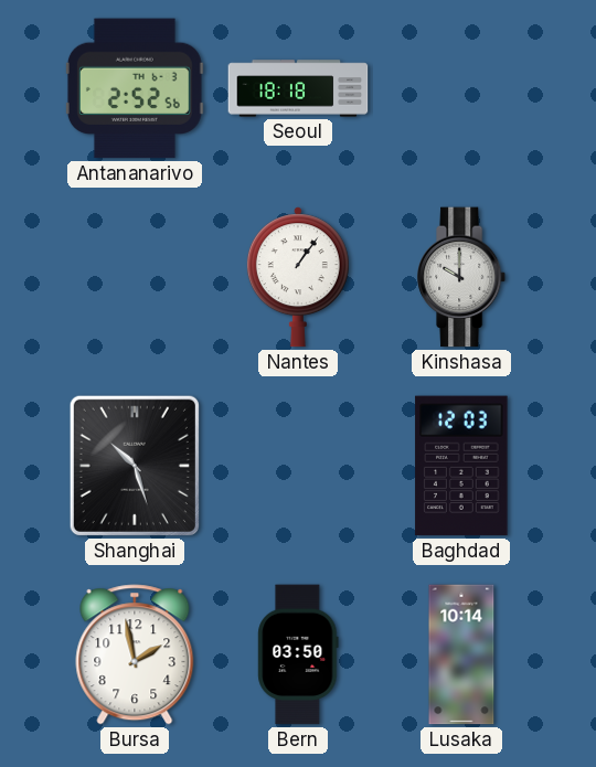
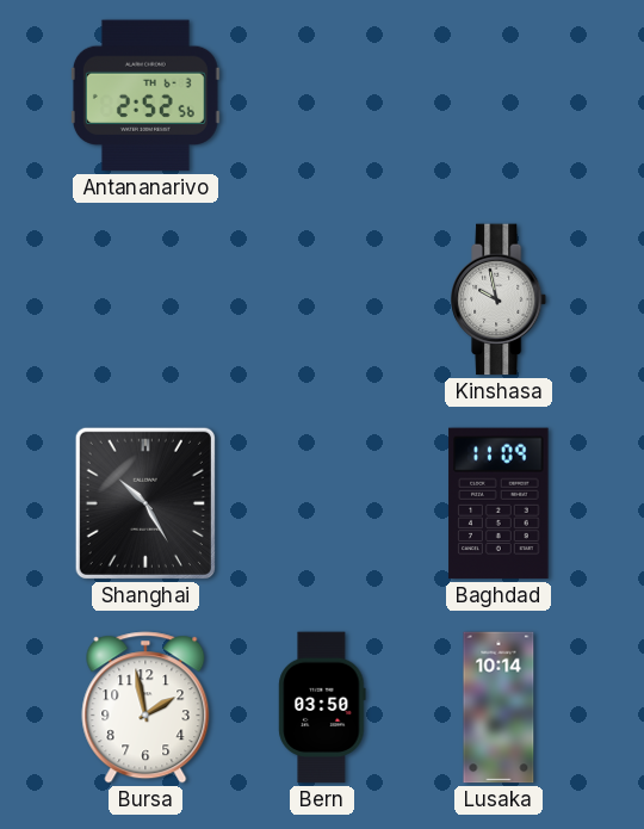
Seoul: 18:18 -> none
Nantes: 1:06 -> none
Kinshasa: 10:00 -> 9:58
Shanghai: 10:27 -> 10:25
Baghdad: 12:03 -> 11:09
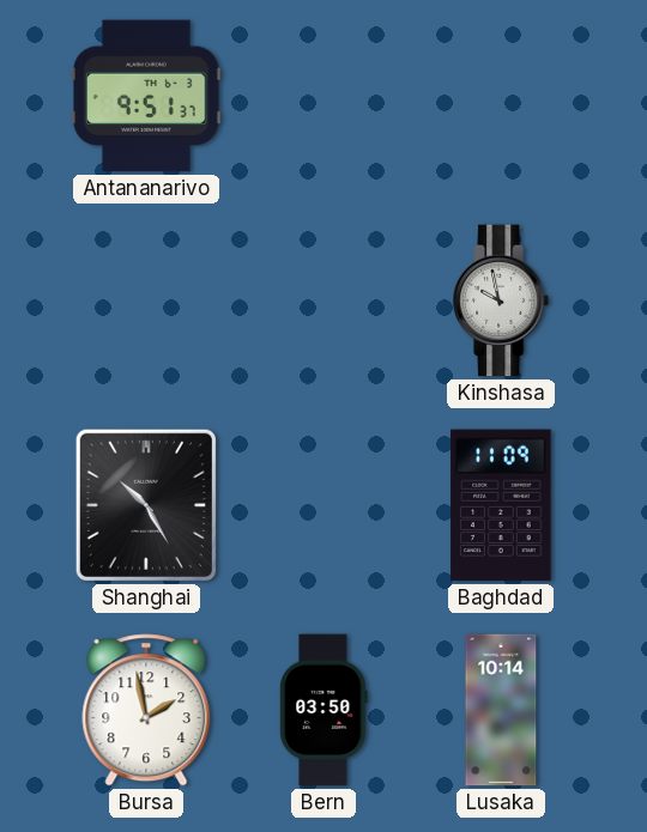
Antananarivo: 2:52 -> 9:51
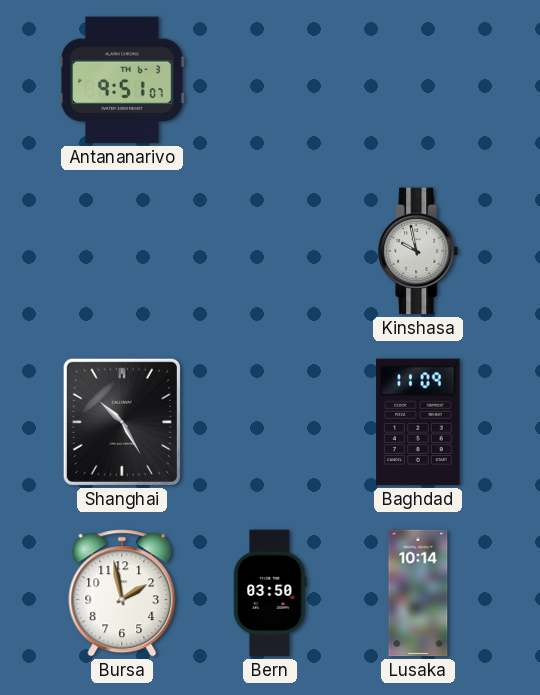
Antananarivo: 9:51:37 -> 9:51:07
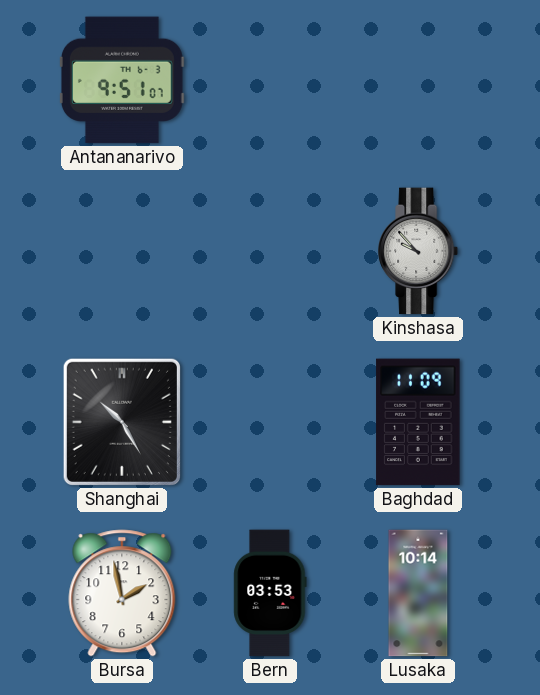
Kinshasa: 9:58 -> 9:53
Bern: 03:50 -> 03:53
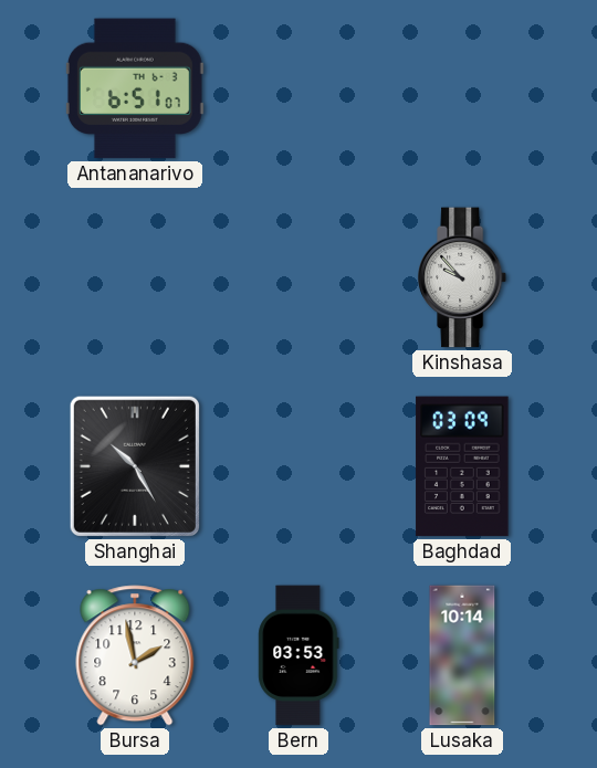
Antananarivo: 9:51 -> 6:51
Baghdad: 11:09 -> 03:09
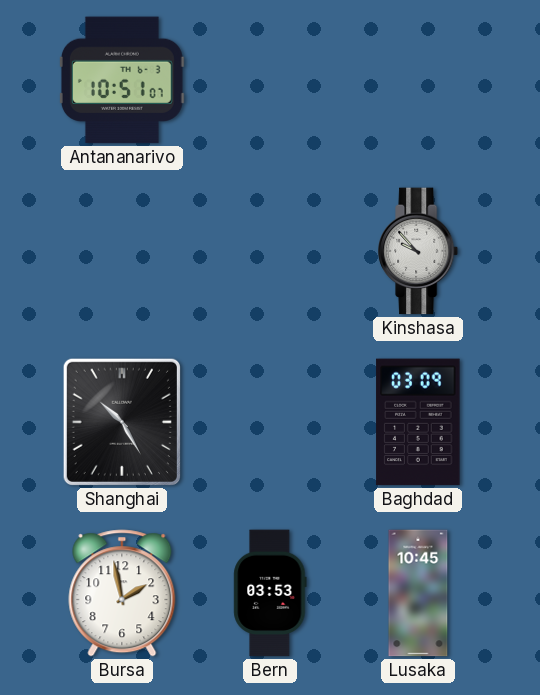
Antananarivo: 6:51 -> 10:51
Lusaka: 10:14 -> 10:45
